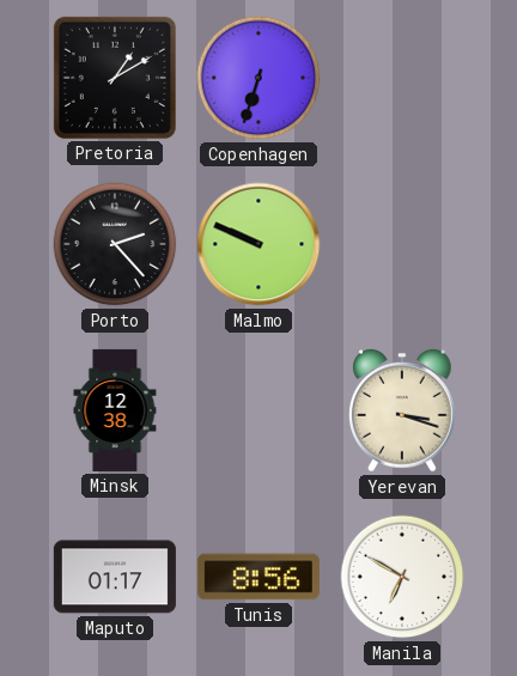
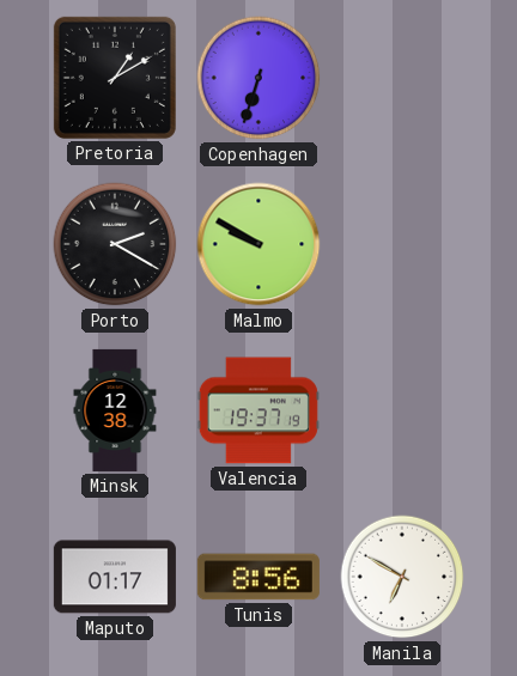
Porto: 2:23 -> 2:20
Malmo: 9:49 -> 9:50
Valencia: none -> 19:37
Yerevan: 3:18 -> none
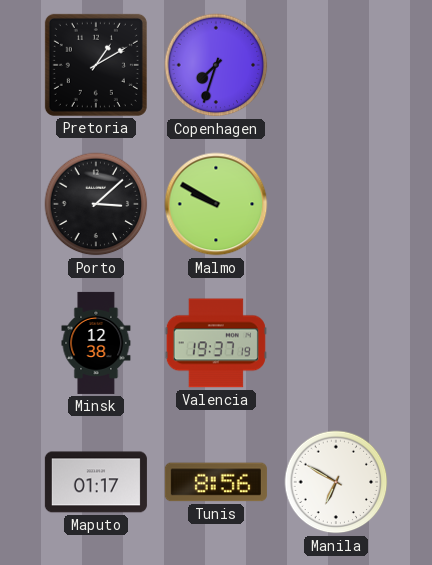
Copenhagen: 6:33 -> 7:33
Porto: 2:20 -> 3:08
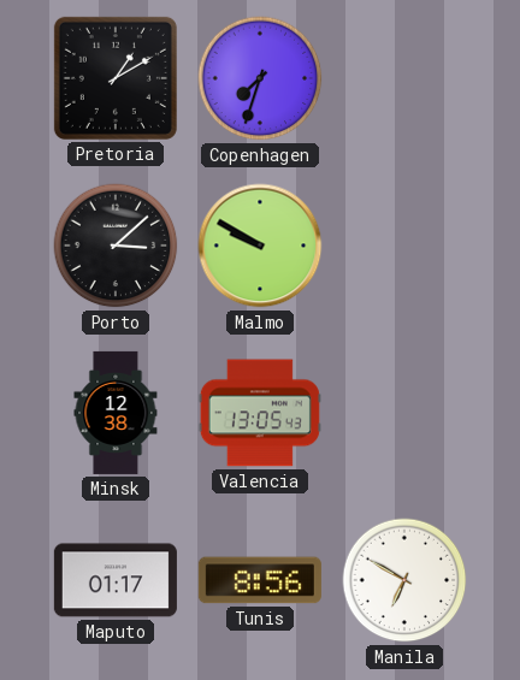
Valencia: 19:37 -> 13:05
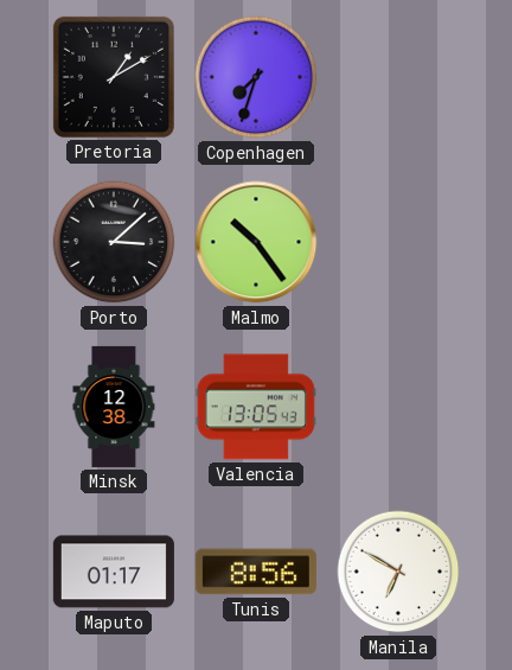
Malmo: 9:50 -> 10:24
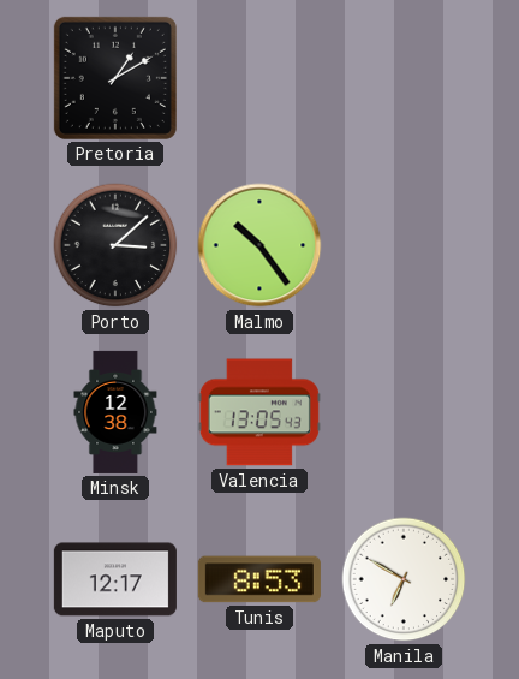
Copenhagen: 7:33 -> none
Maputo: 01:17 -> 12:17
Tunis: 8:56 -> 8:53
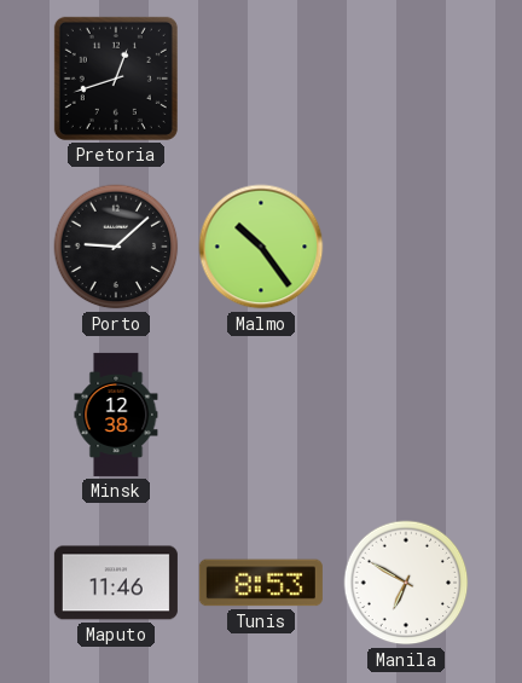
Pretoria: 1:10 -> 12:42
Porto: 3:08 -> 9:08
Valencia: 13:05 -> none
Maputo: 12:17 -> 11:46
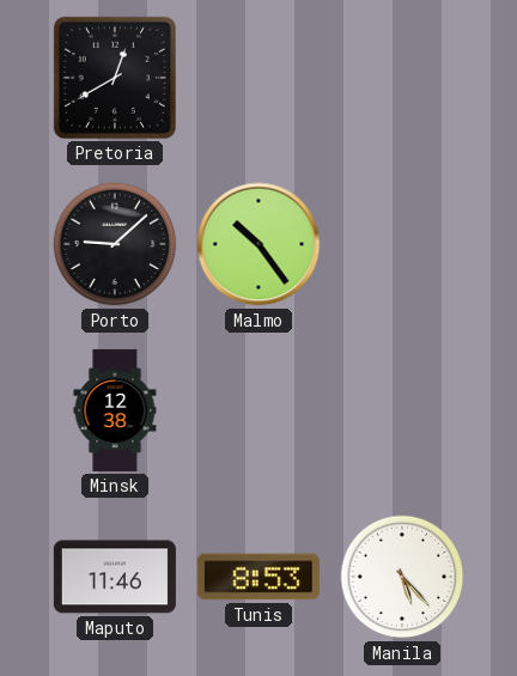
Pretoria: 12:42 -> 12:40
Manila: 6:50 -> 5:23
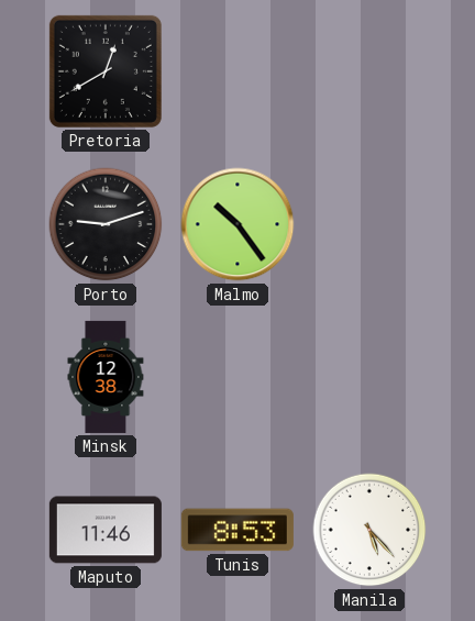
Porto: 9:08 -> 9:12
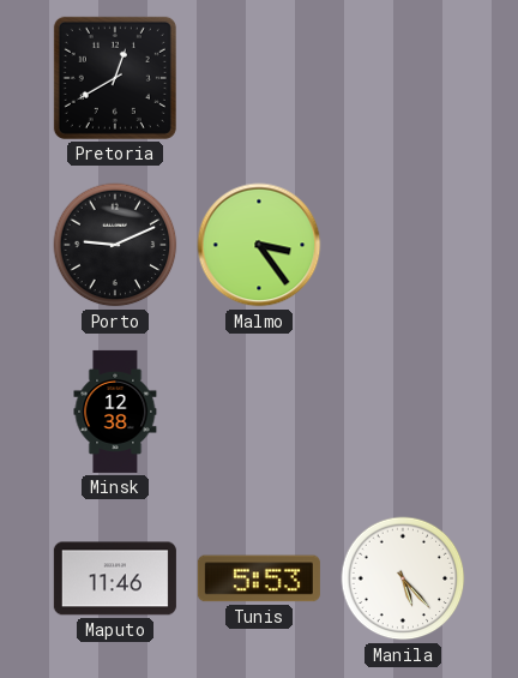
Porto: 9:12 -> 9:11
Malmo: 10:24 -> 3:24
Tunis: 8:53 -> 5:53
